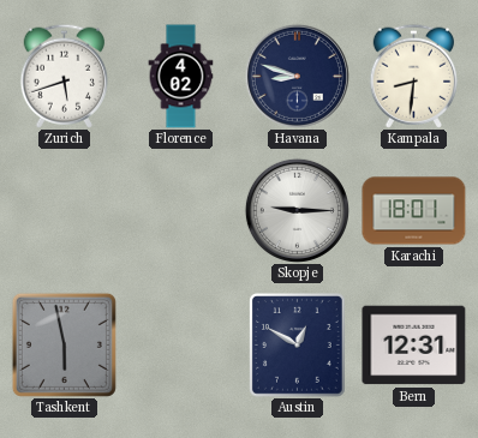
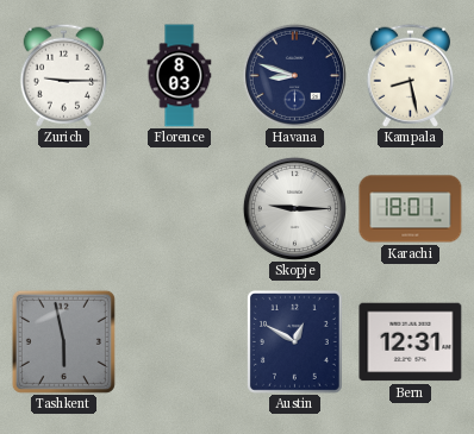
Zurich: 5:42 -> 9:15
Florence: 4:02 -> 8:03
Kampala: 8:31 -> 8:28
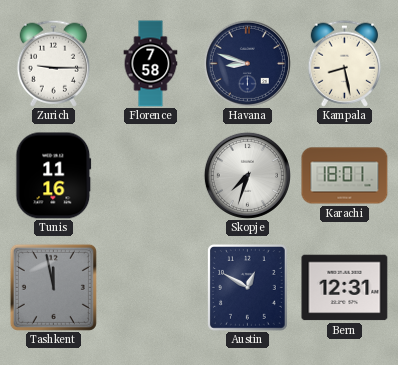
Florence: 8:03 -> 7:58
Tunis: none -> 11:16
Skopje: 9:15 -> 7:33
Tashkent: 5:58 -> 11:58
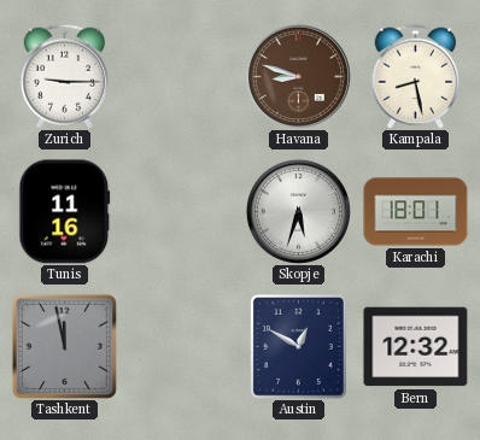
Florence: 7:58 -> none
Havana dial: navy -> brown
Skopje: 7:33 -> 5:33
Bern: 12:31 -> 12:32
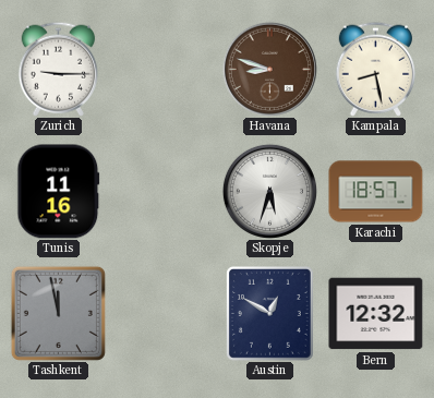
Karachi: 18:01 -> 18:57
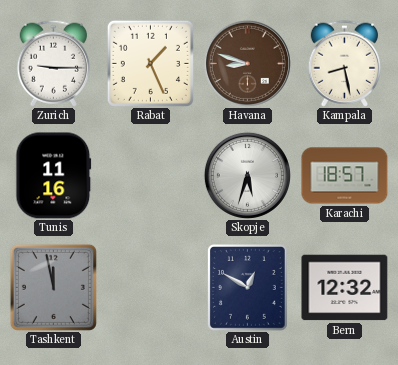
Rabat: none -> 1:26
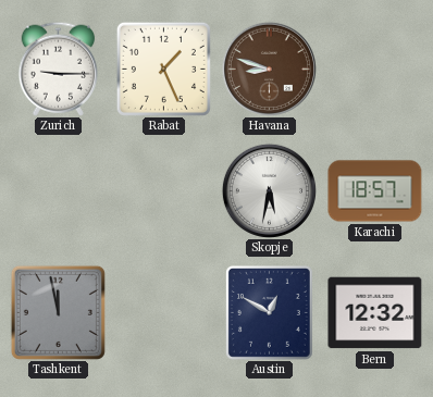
Kampala: 8:28 -> none
Tunis: 11:16 -> none
Skopje: 5:33 -> 5:32
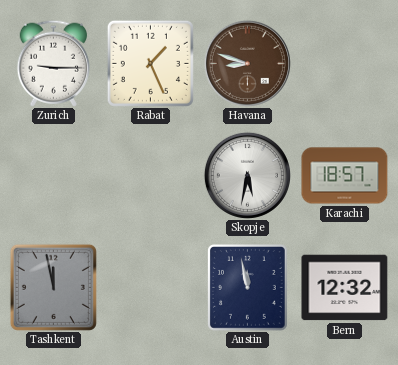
Austin: 12:50 -> 11:58
